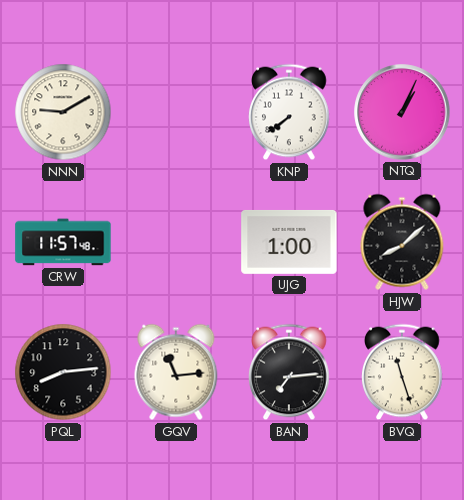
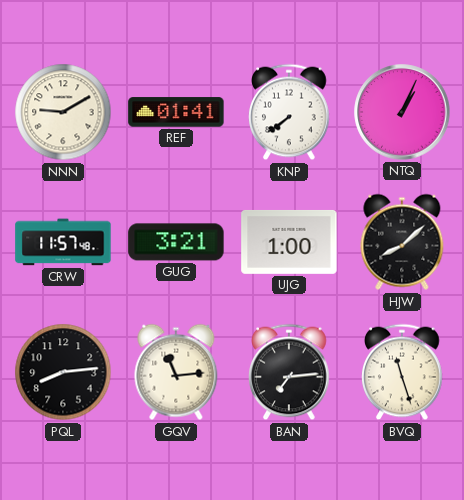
REF: none -> 01:41
GUG: none -> 3:21
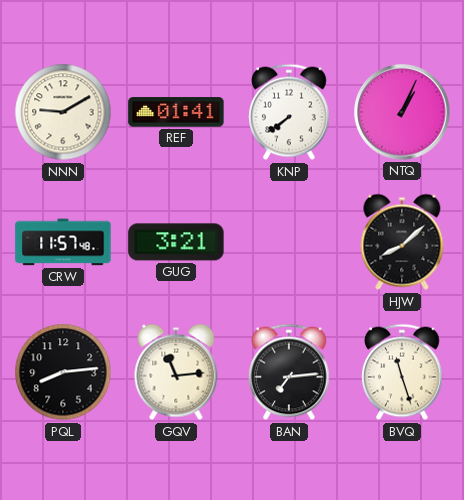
UJG: 1:00 -> none
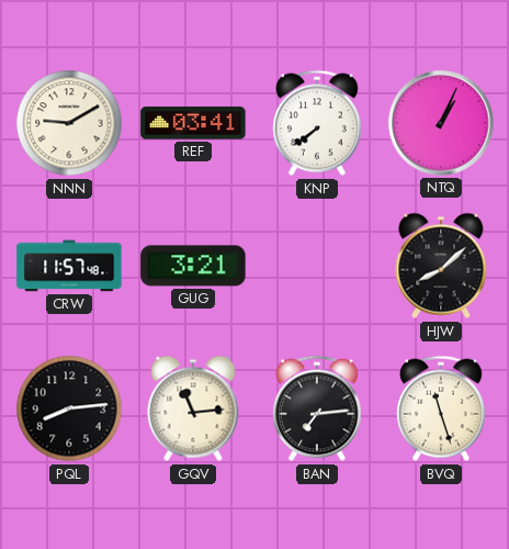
REF: 01:41 -> 03:41
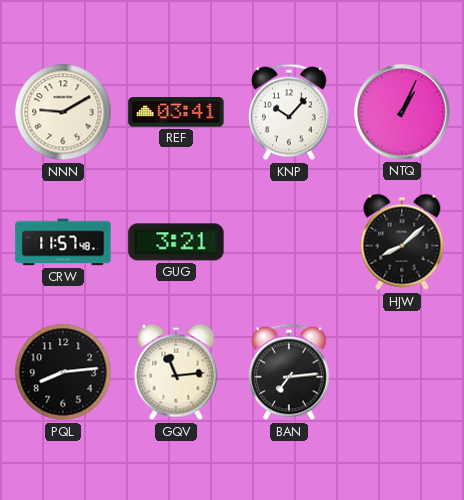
KNP: 7:39 -> 10:07
BVQ: 11:27 -> none
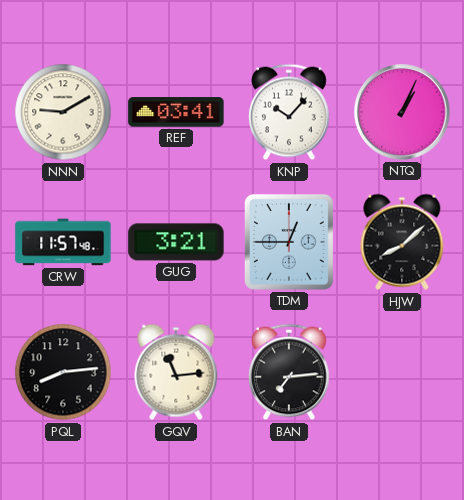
TDM: none -> 12:45
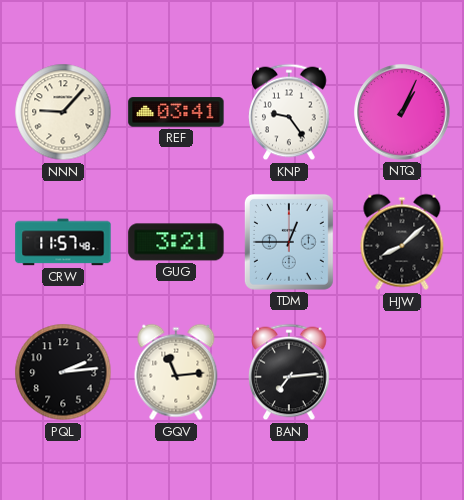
NNN: 9:10 -> 9:07
KNP: 10:07 -> 9:24
PQL: 8:14 -> 2:14
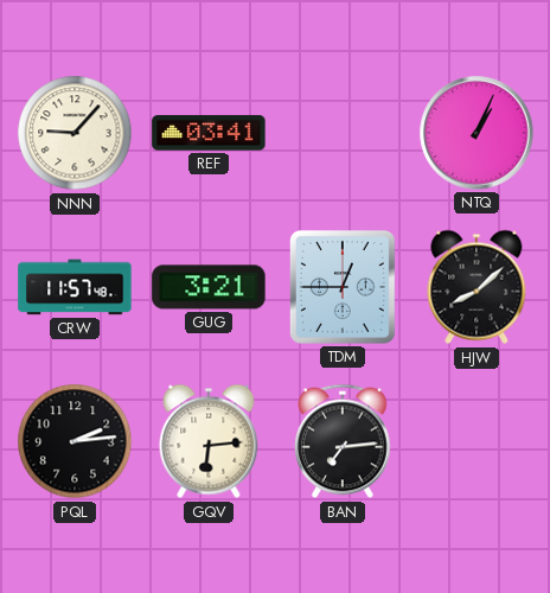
KNP: 9:24 -> none
GQV: 11:14 -> 6:14
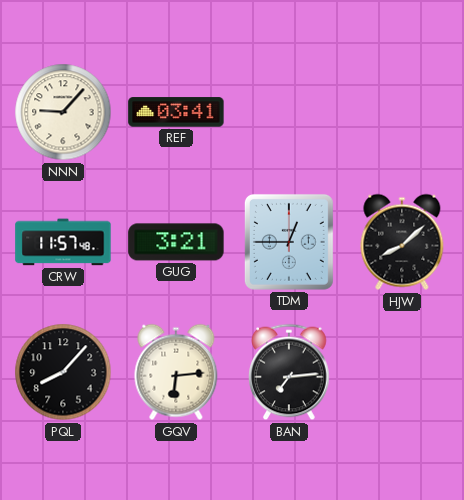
NTQ: 1:04 -> none
PQL: 2:14 -> 8:07
